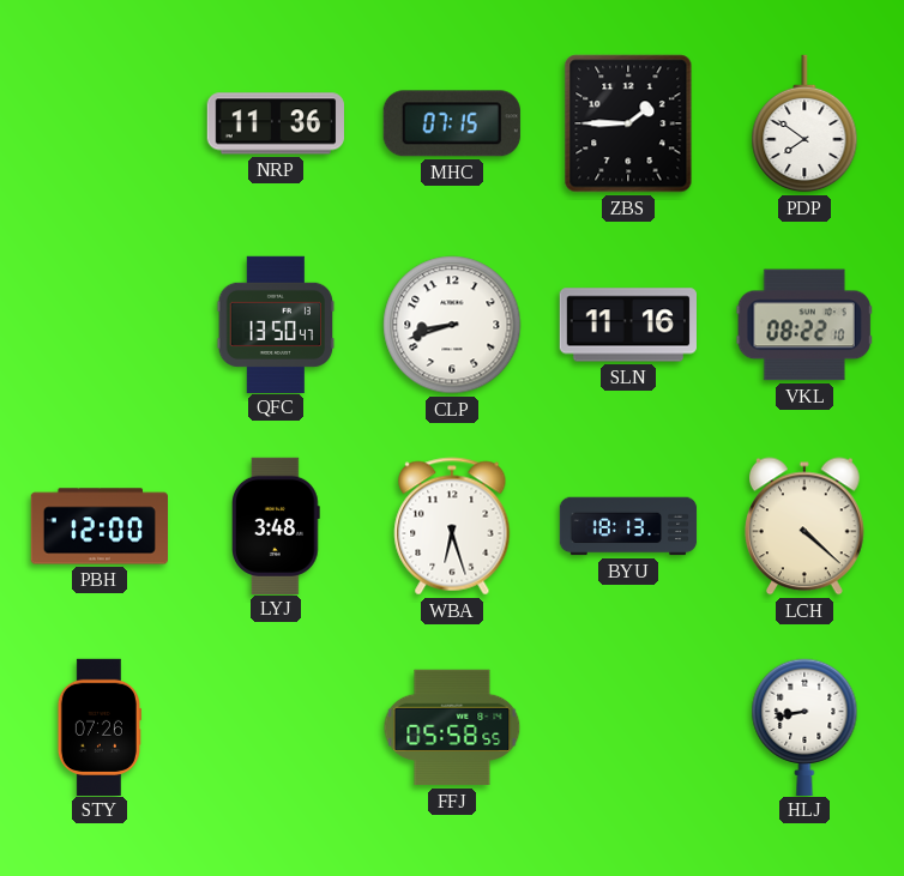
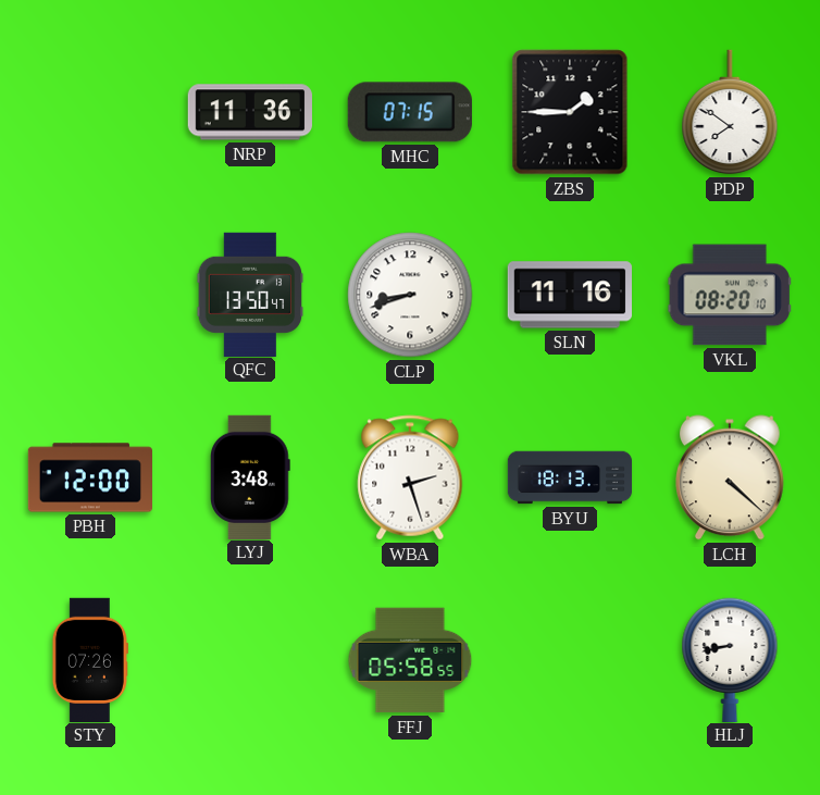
VKL: 08:22 -> 08:20
WBA: 6:27 -> 2:27
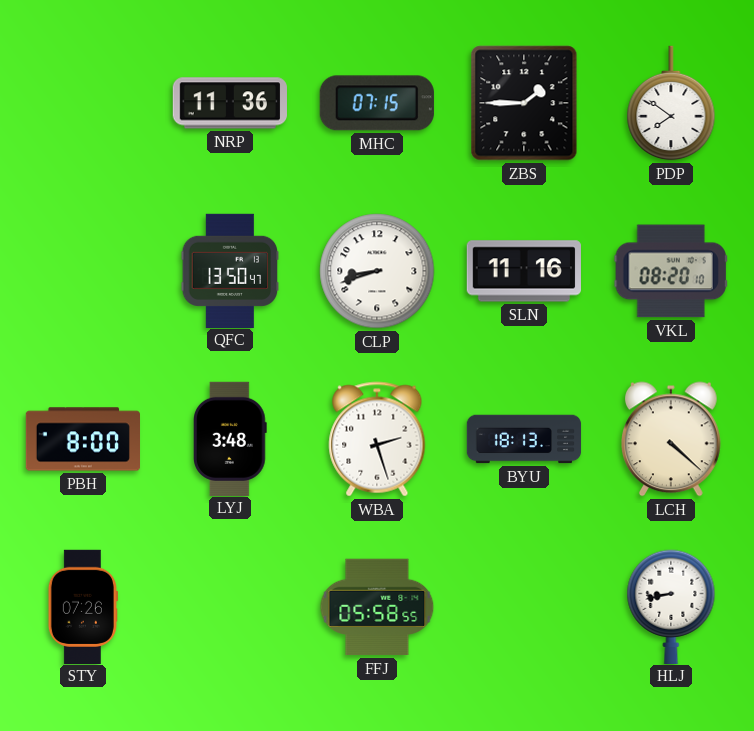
PBH: 12:00 -> 8:00
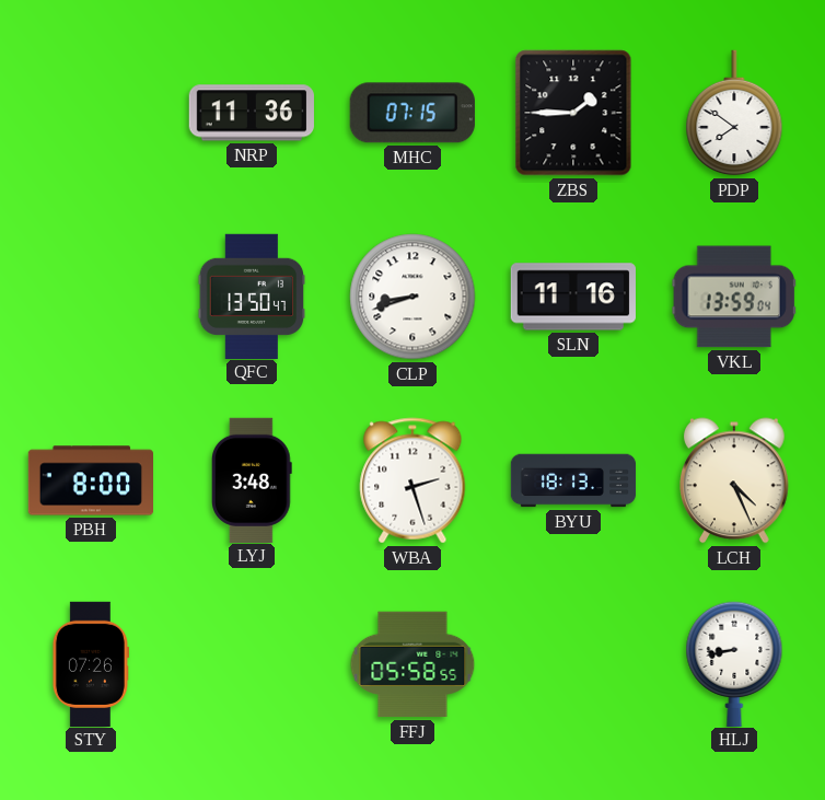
VKL: 08:20 -> 13:59
LCH: 4:22 -> 4:26
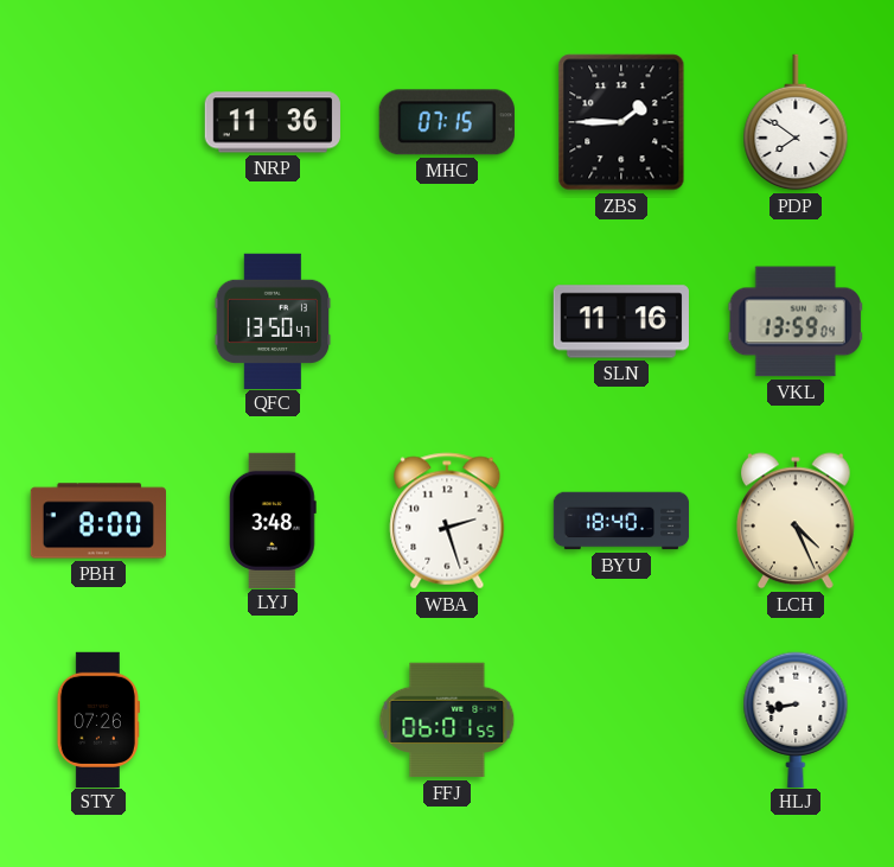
CLP: 8:42 -> none
BYU: 18:13 -> 18:40
FFJ: 05:58 -> 06:01
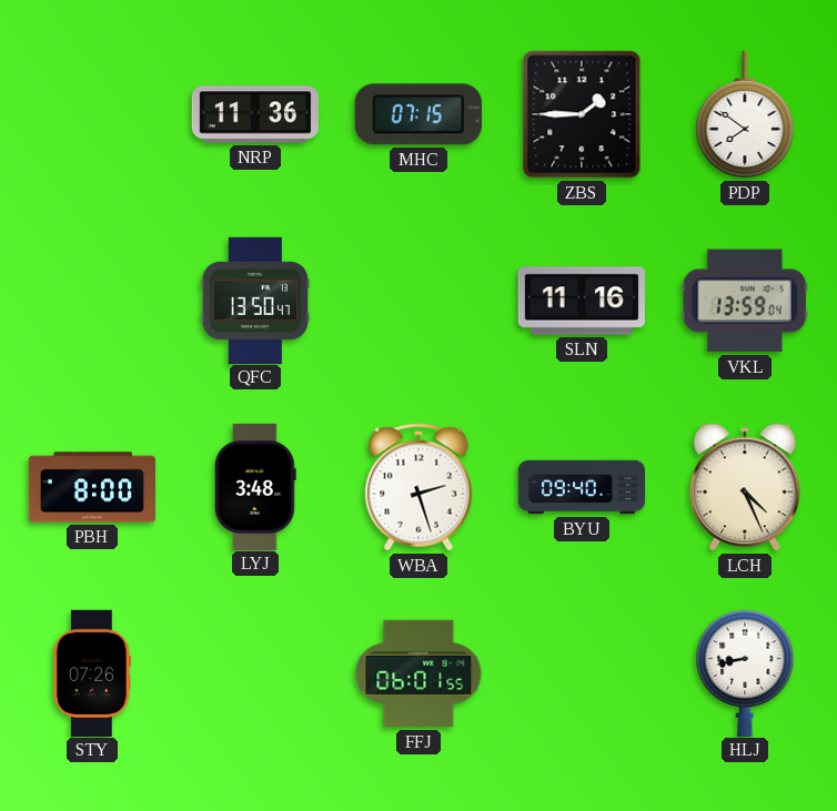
BYU: 18:40 -> 09:40
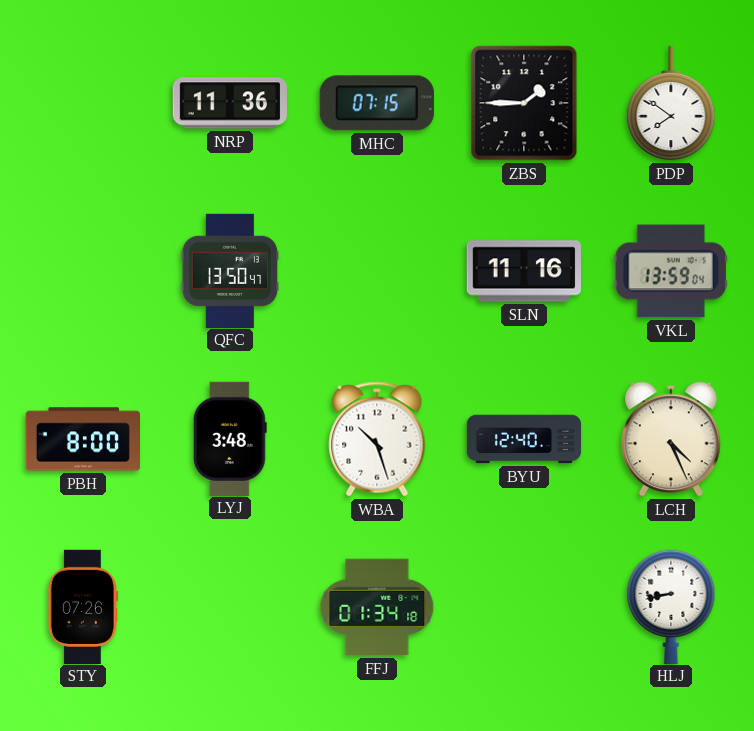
WBA: 2:27 -> 10:27
BYU: 09:40 -> 12:40
FFJ: 06:01 -> 01:34
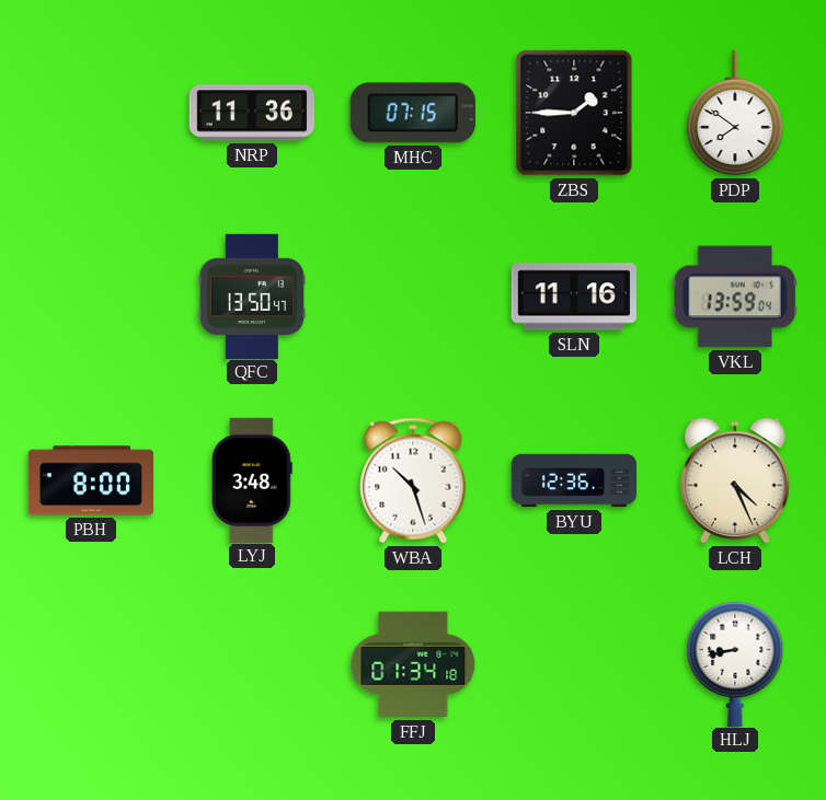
BYU: 12:40 -> 12:36
STY: 07:26 -> none
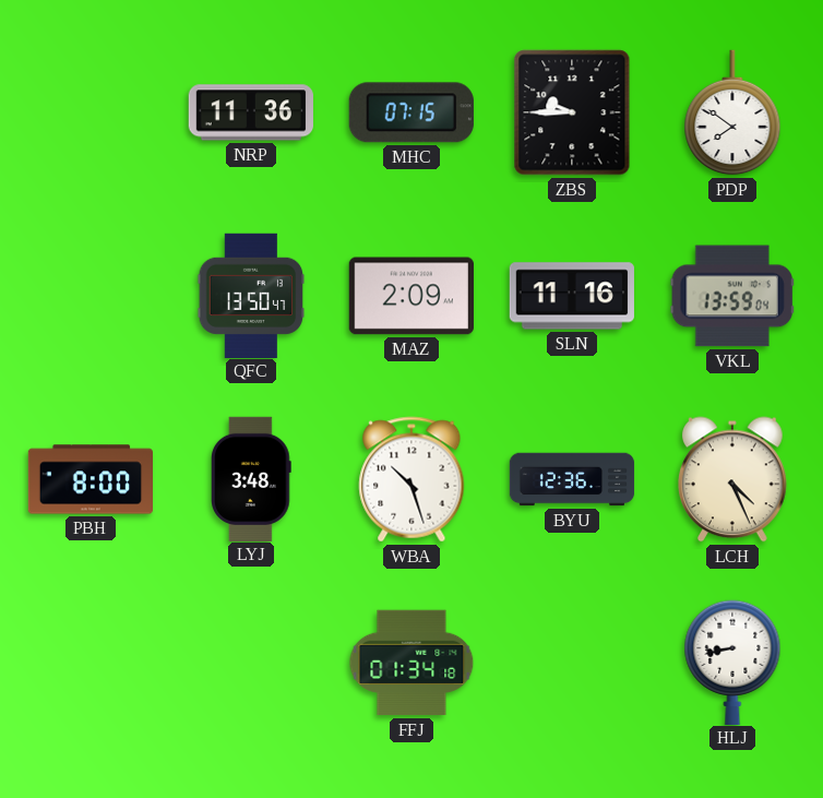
ZBS: 1:45 -> 9:45
MAZ: none -> 2:09
